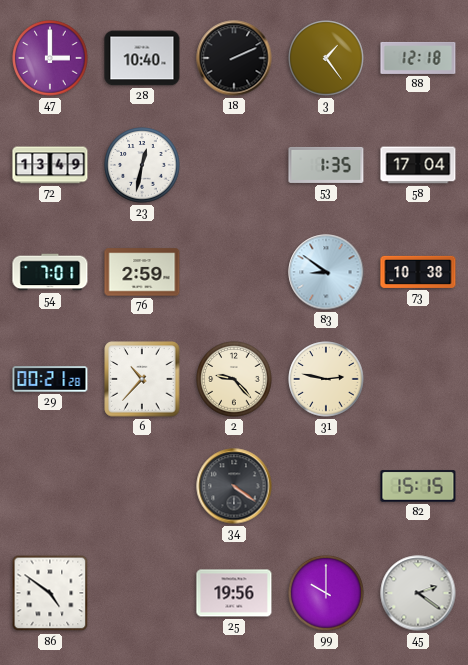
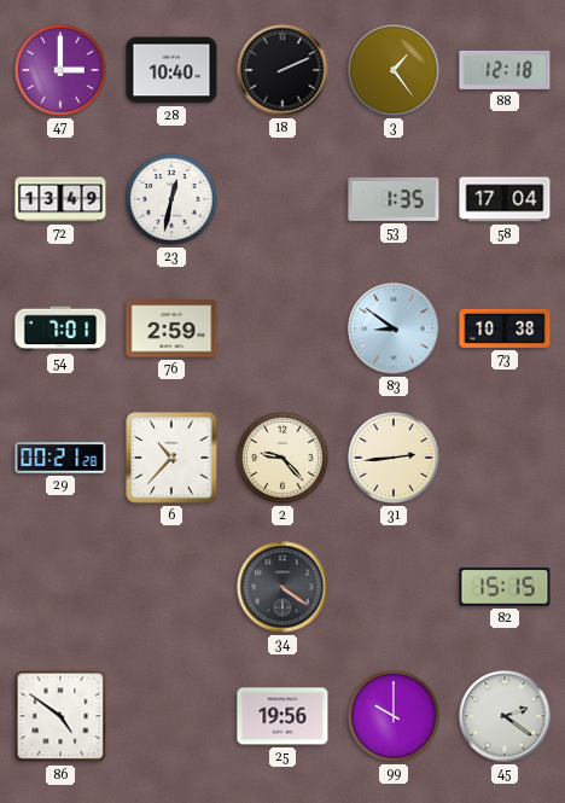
31: 2:47 -> 2:44
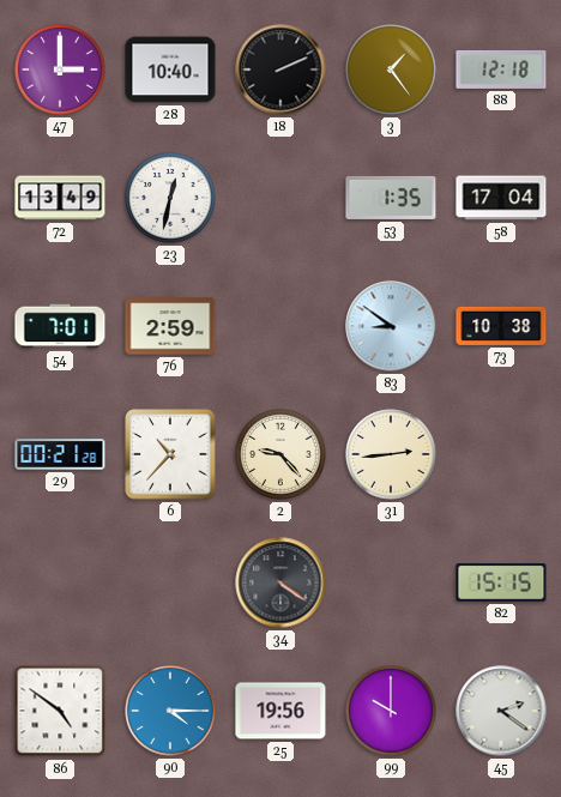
90: none -> 4:15
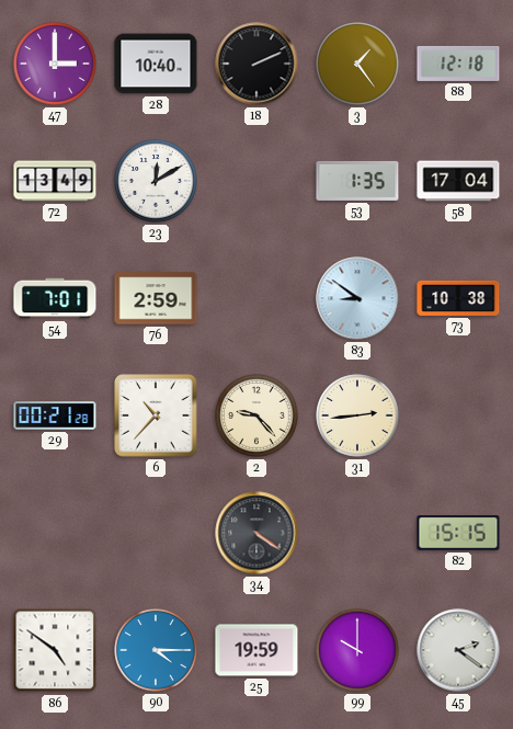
23: 12:32 -> 12:10
25: 19:56 -> 19:59
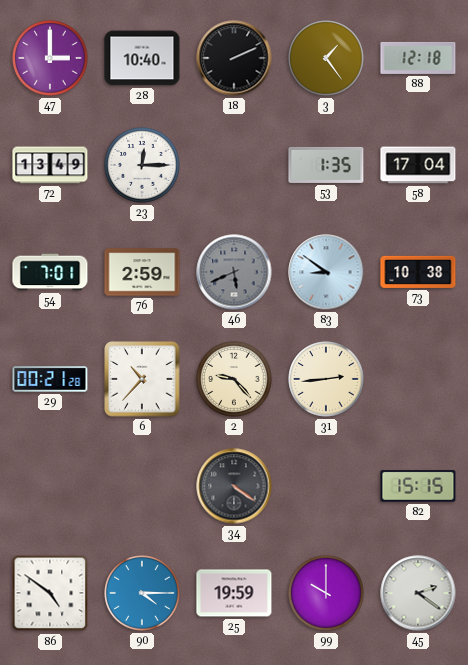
23: 12:10 -> 12:15
46: none -> 5:41
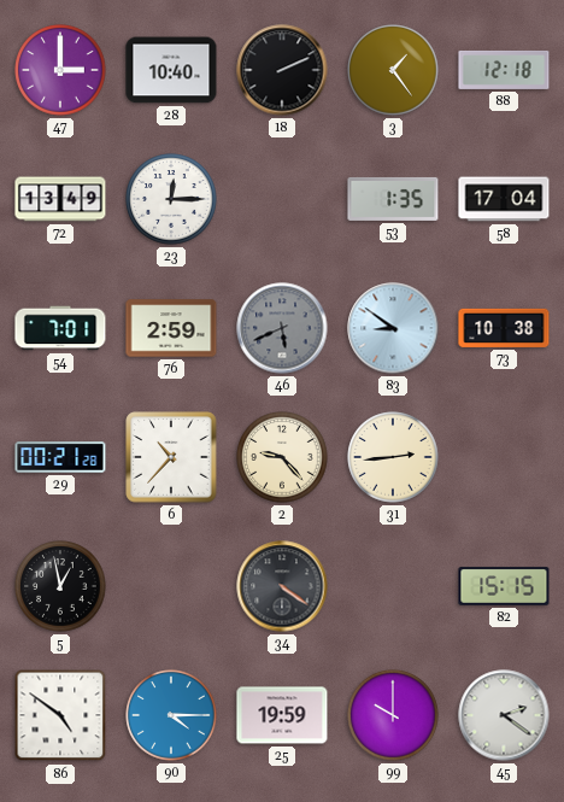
5: none -> 12:58
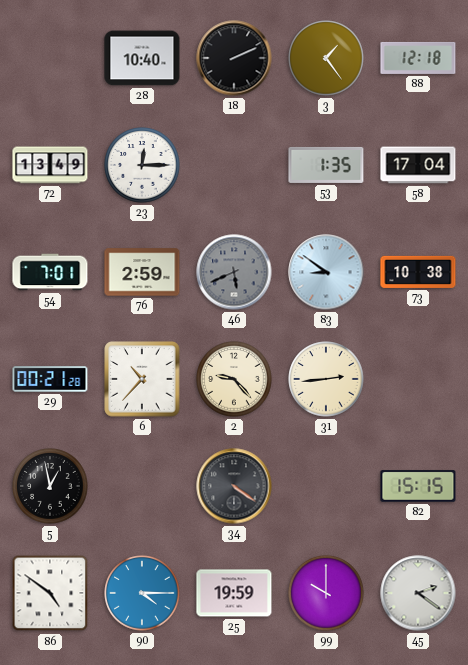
47: 3:00 -> none
